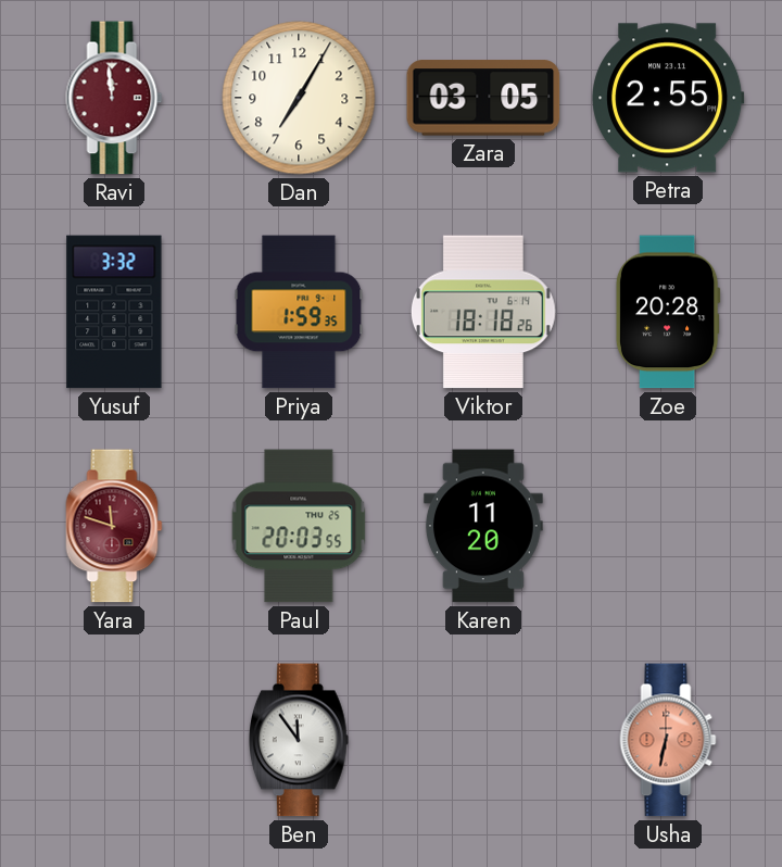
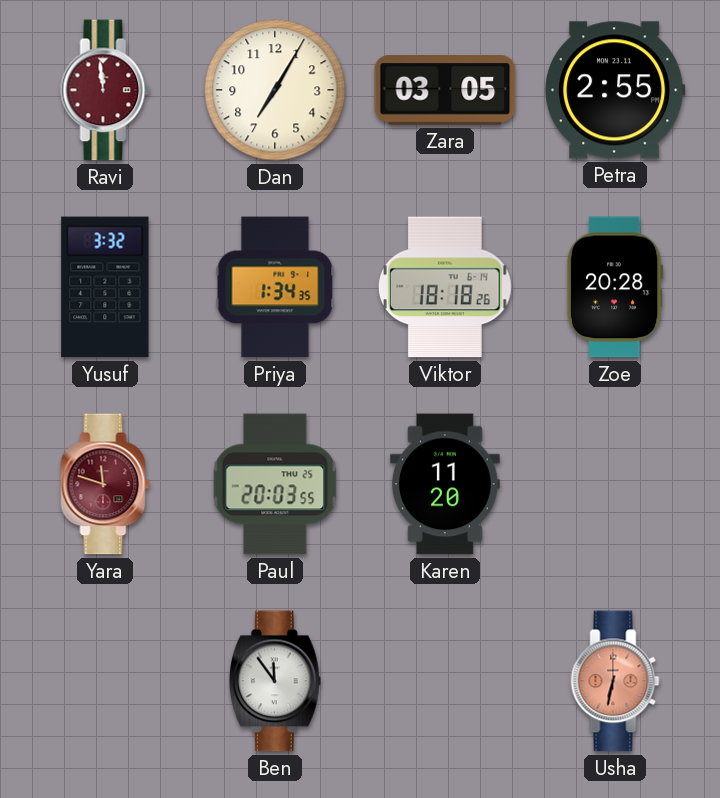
Priya: 1:59 -> 1:34
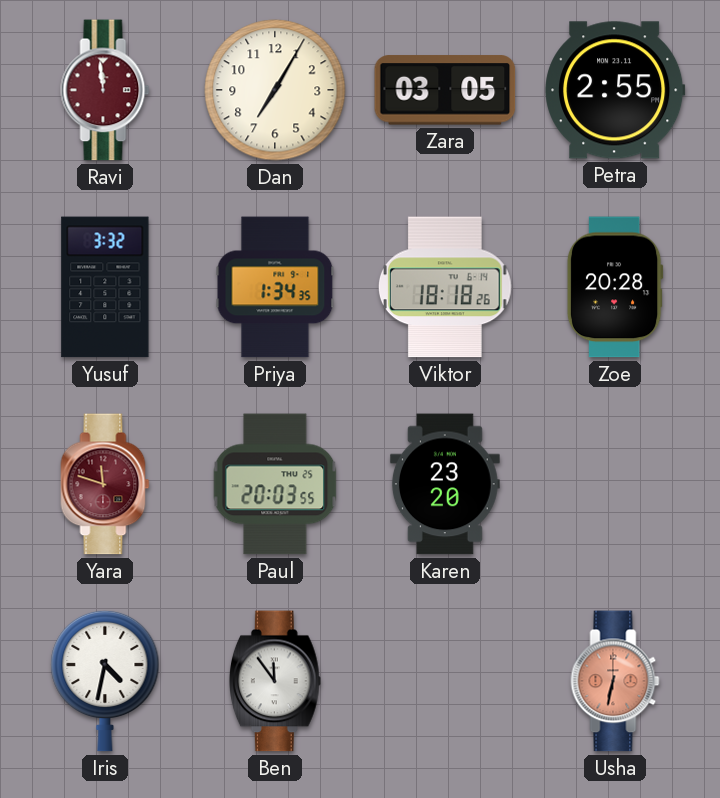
Karen: 11:20 -> 23:20
Iris: none -> 4:32
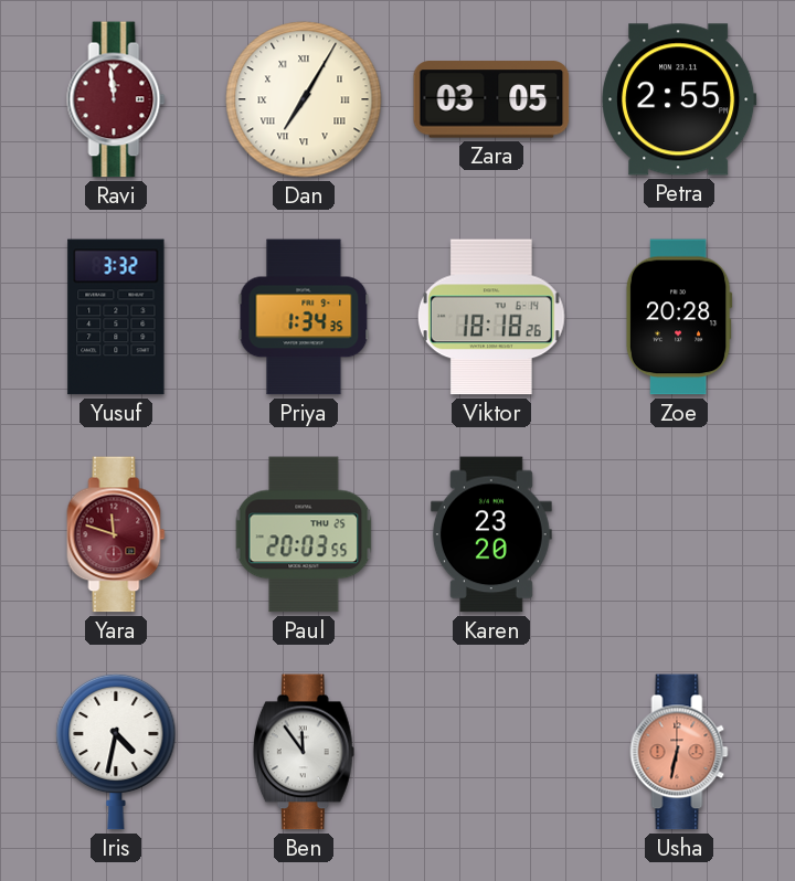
Dan numerals: Arabic -> Roman
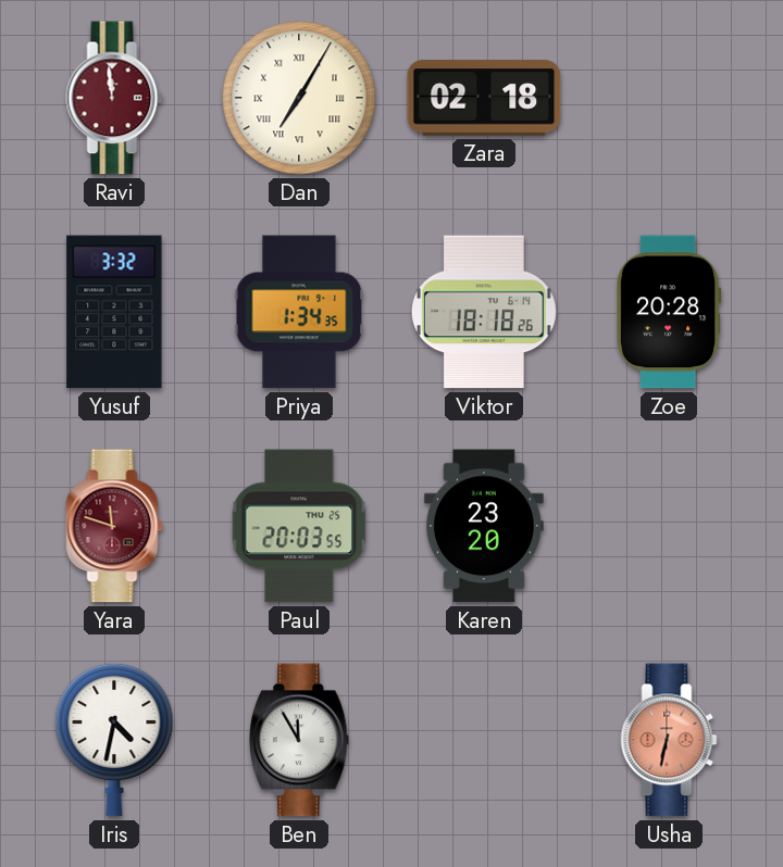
Zara: 03:05 -> 02:18
Petra: 2:55 -> none
Ben: 11:54 -> 11:55
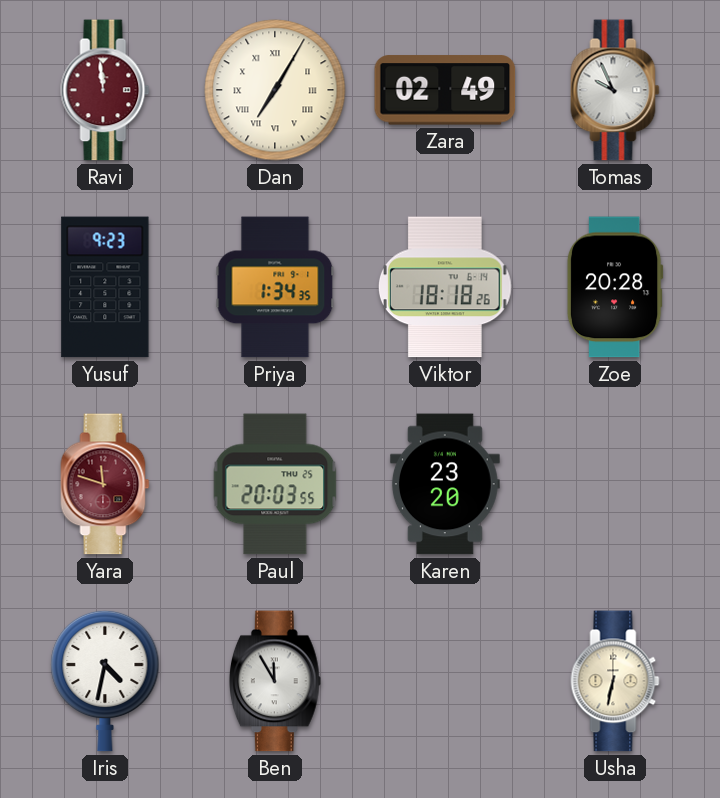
Zara: 02:18 -> 02:49
Tomas: none -> 9:56
Yusuf: 3:32 -> 9:23
Usha dial: salmon -> cream
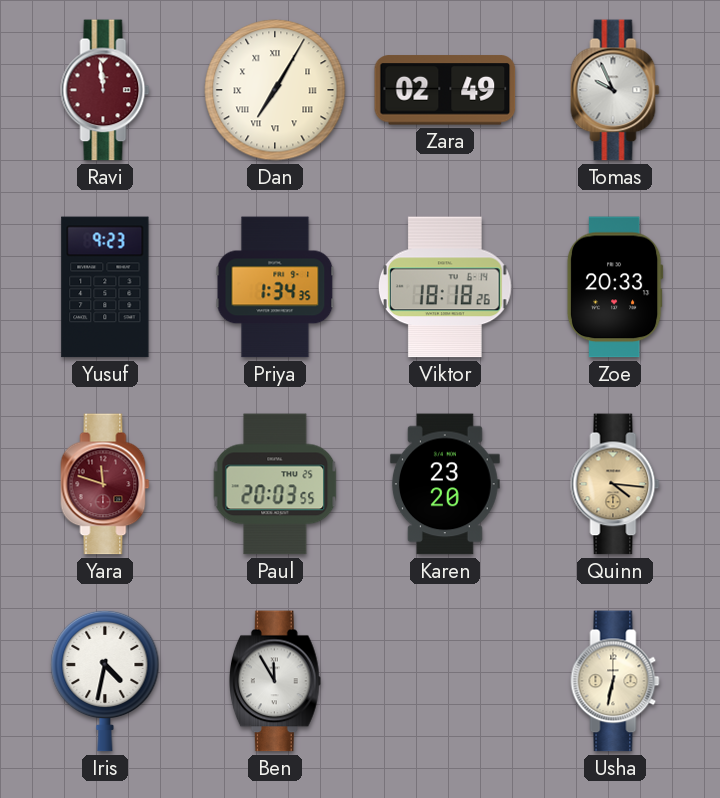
Zoe: 20:28 -> 20:33
Quinn: none -> 4:16
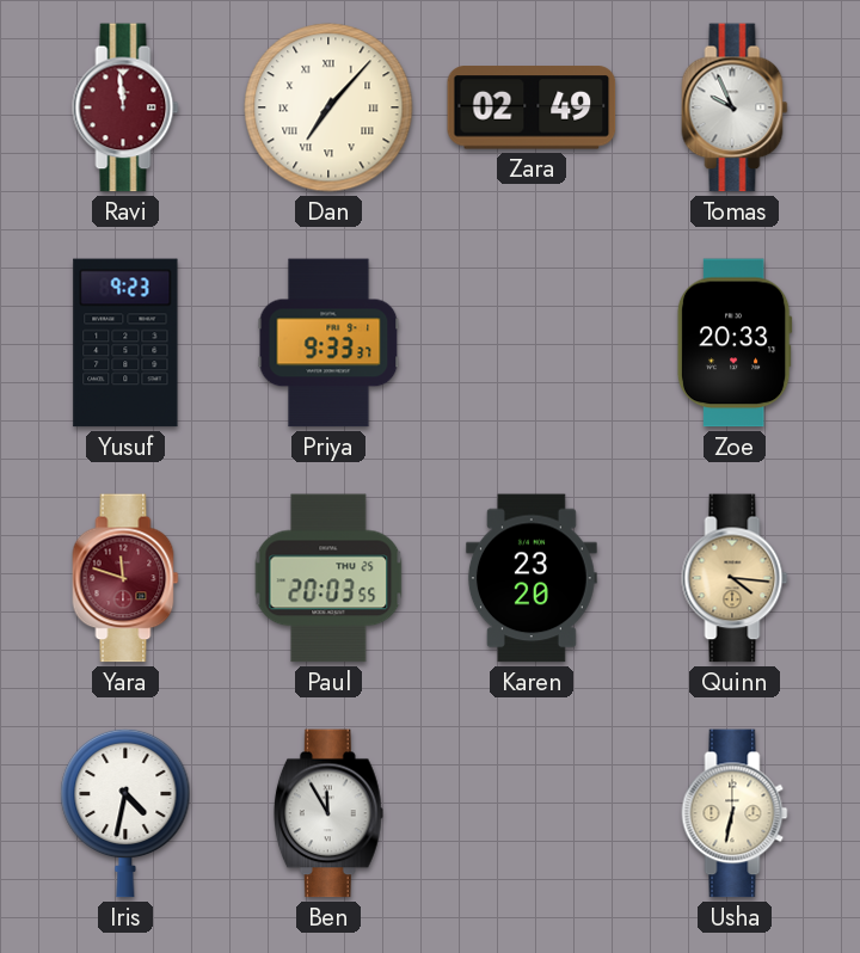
Dan: 7:05 -> 7:07
Priya: 1:34 -> 9:33
Viktor: 18:18 -> none
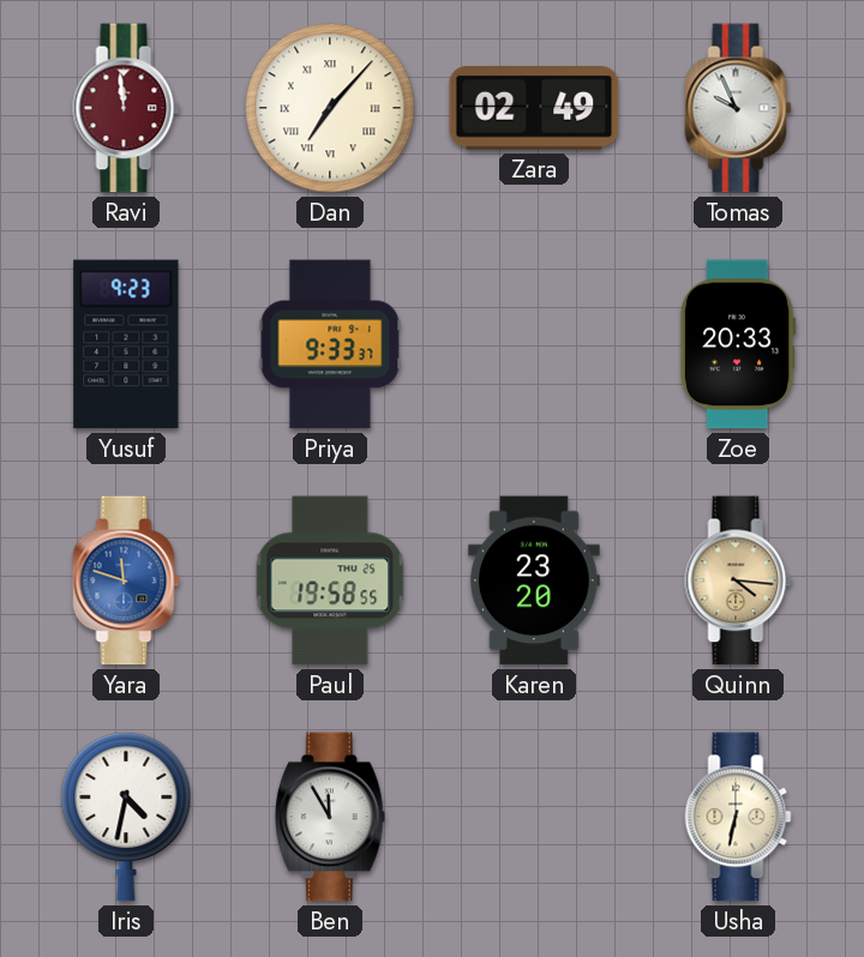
Yara dial: burgundy -> blue
Paul: 20:03 -> 19:58
